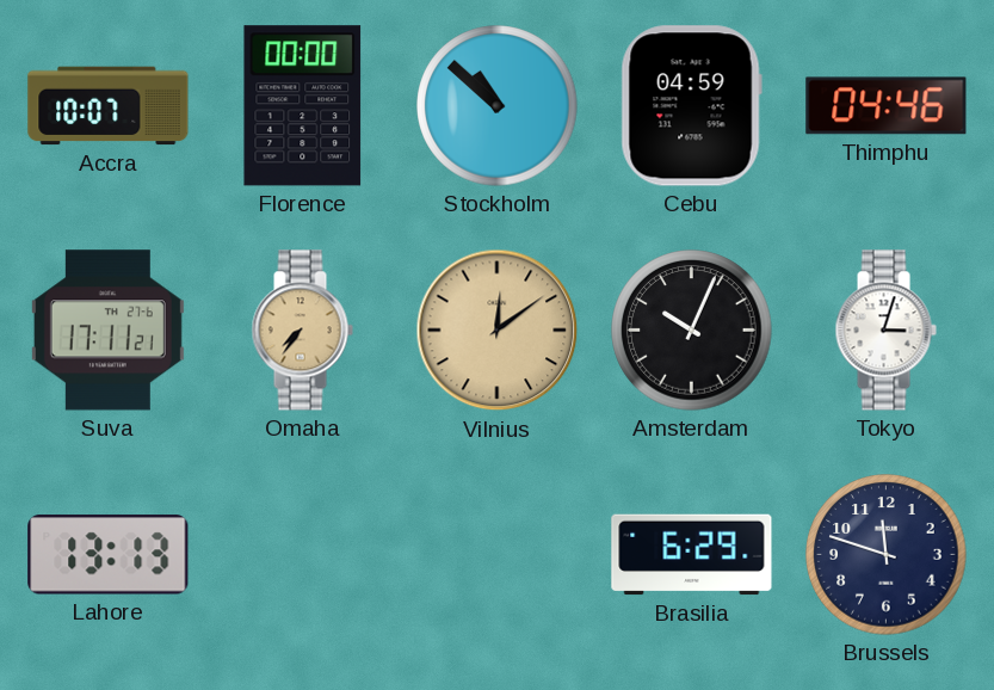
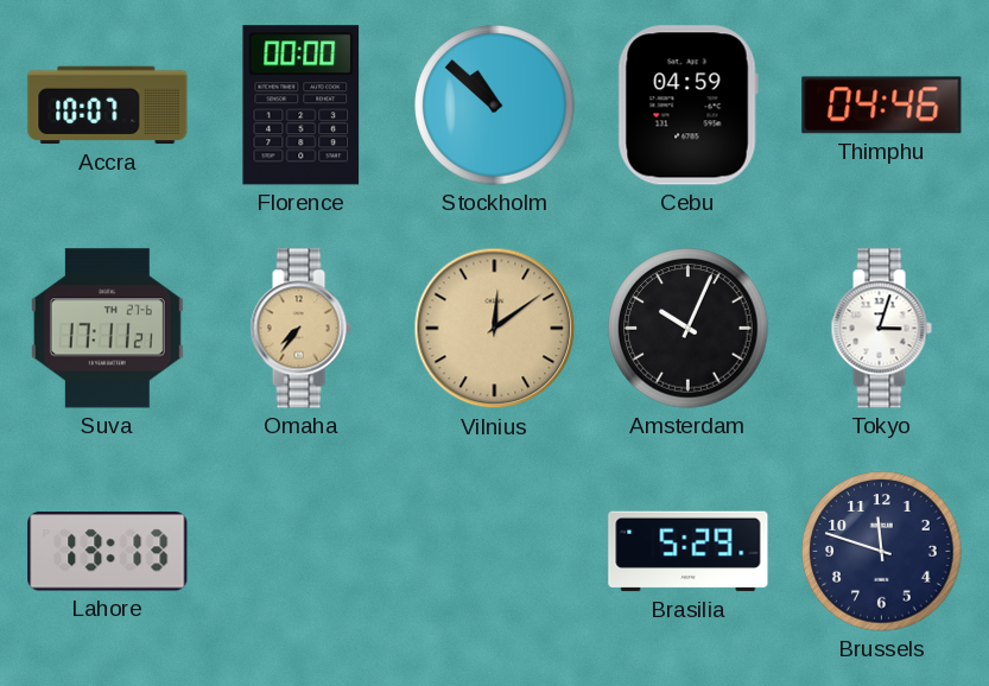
Brasilia: 6:29 -> 5:29
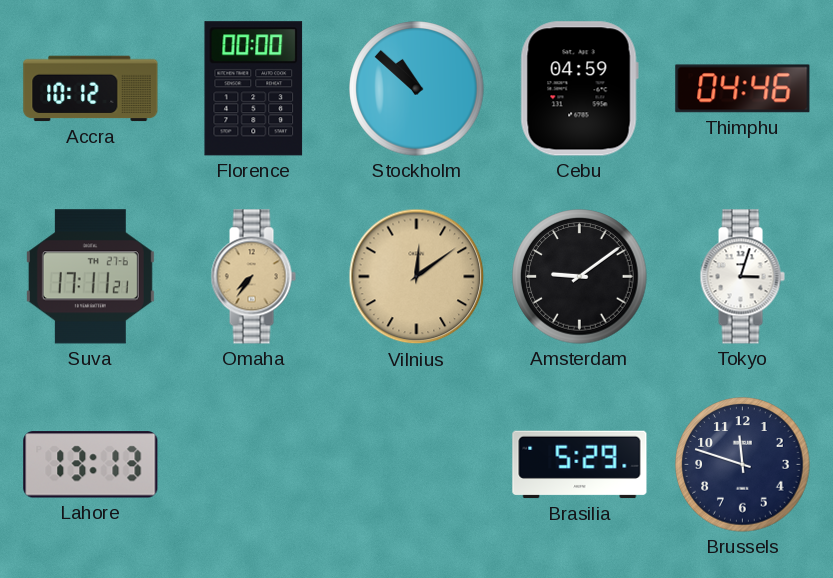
Accra: 10:07 -> 10:12
Amsterdam: 10:04 -> 9:09
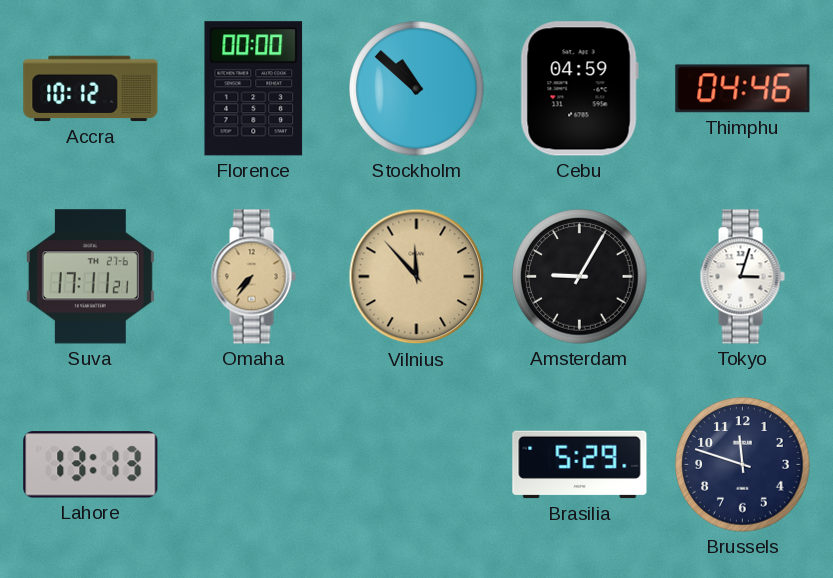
Vilnius: 12:09 -> 11:53
Amsterdam: 9:09 -> 9:05
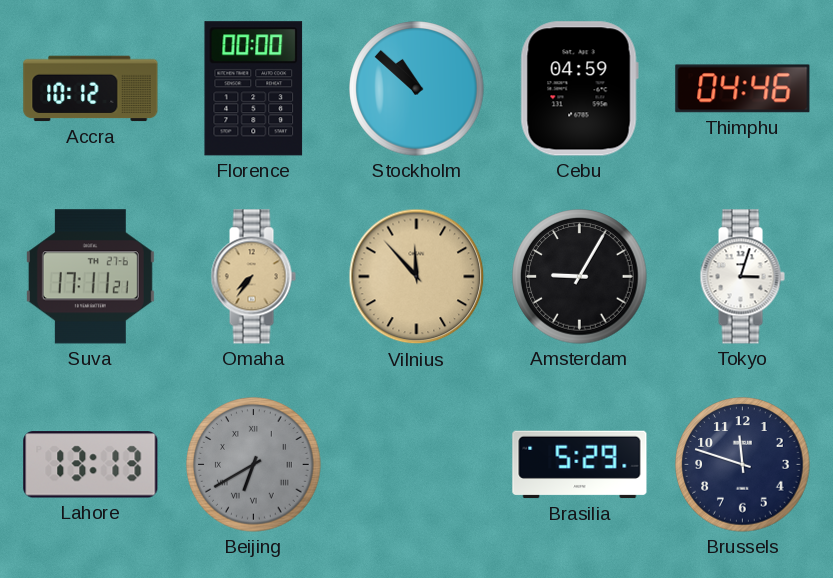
Beijing: none -> 6:40
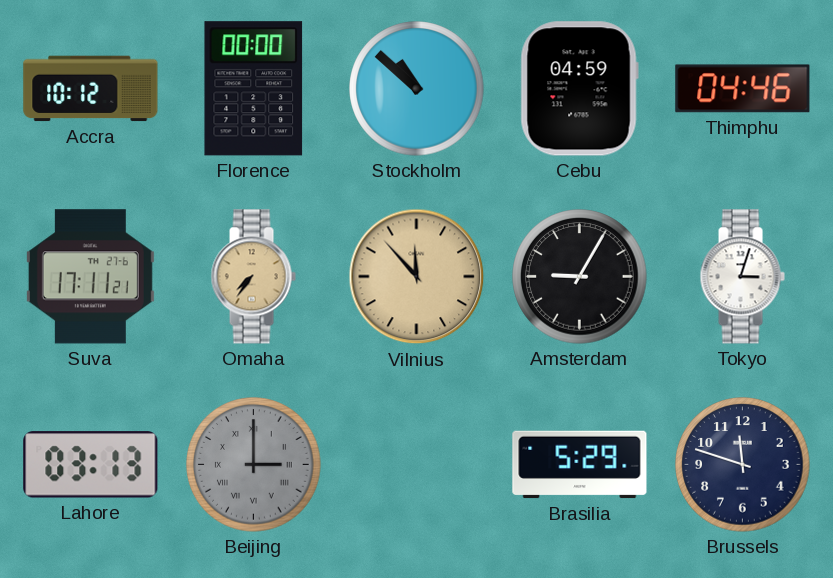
Lahore: 13:13 -> 03:13
Beijing: 6:40 -> 3:00
